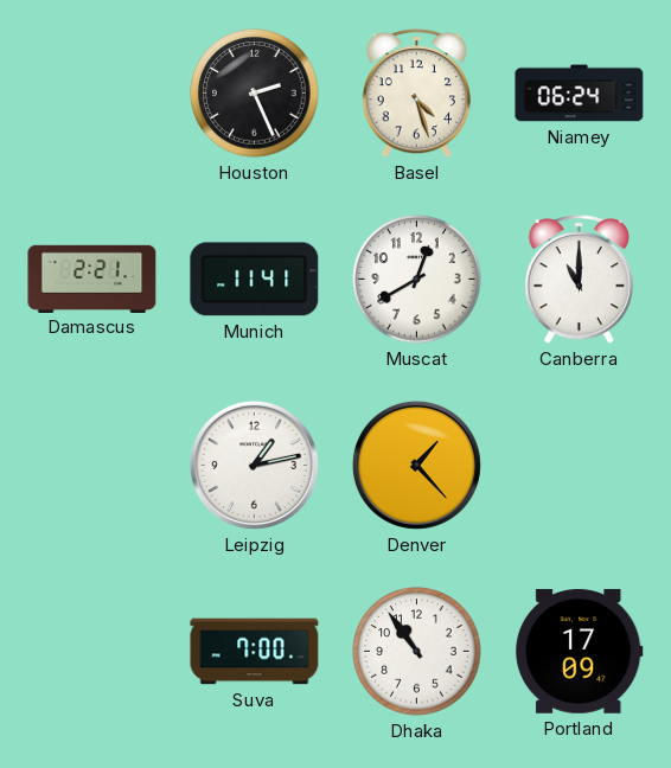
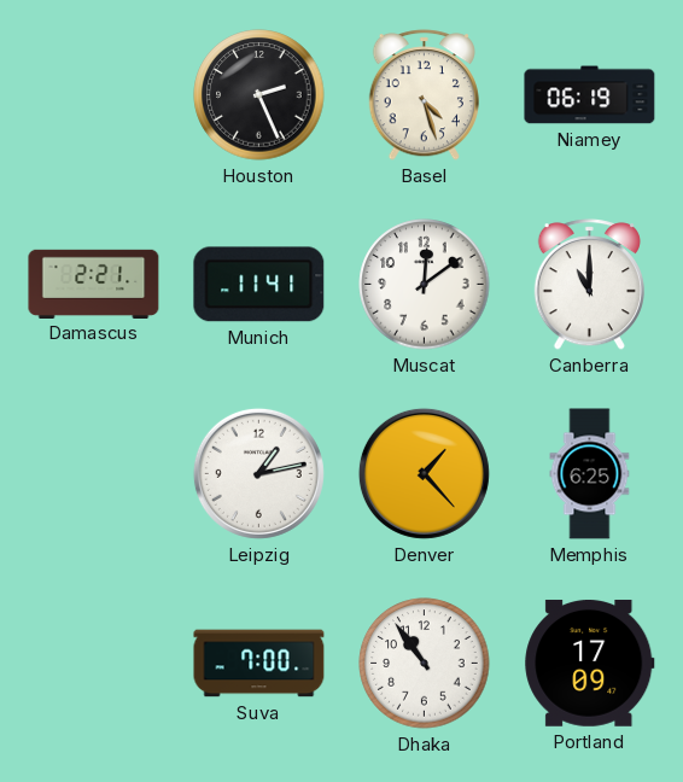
Niamey: 06:24 -> 06:19
Muscat: 12:40 -> 12:09
Memphis: none -> 6:25
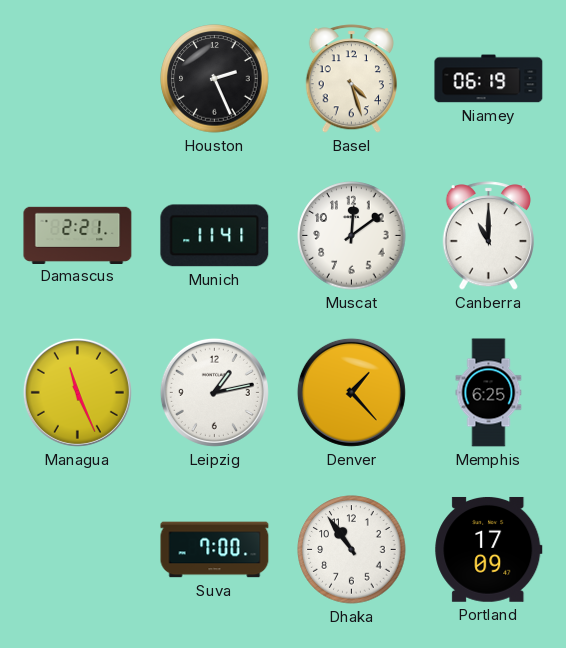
Managua: none -> 11:26
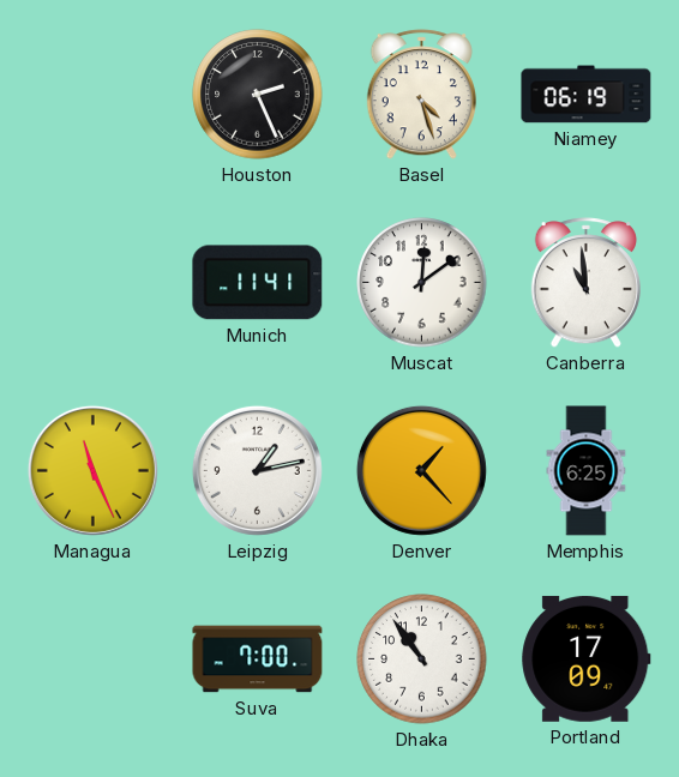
Damascus: 2:21 -> none
Canberra: 11:00 -> 10:59
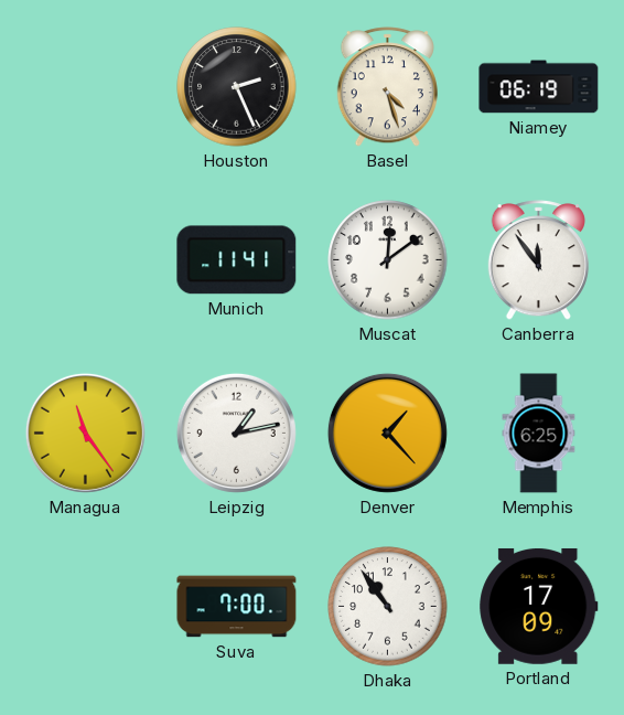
Canberra: 10:59 -> 11:54
Managua: 11:26 -> 11:24
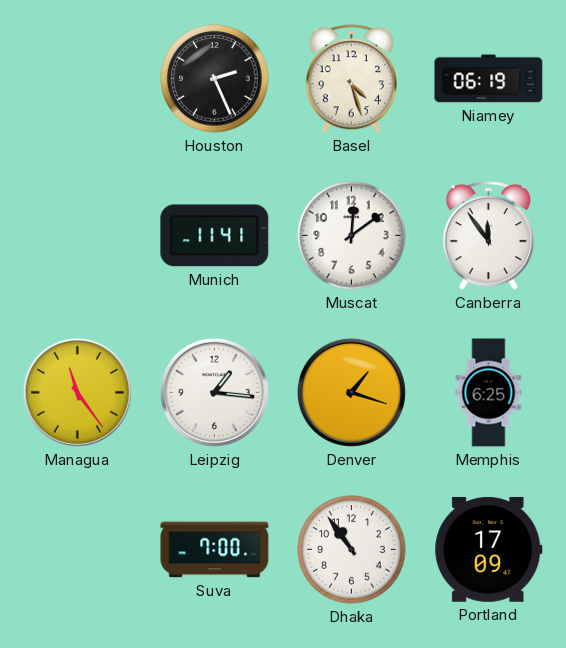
Leipzig: 1:13 -> 1:16
Denver: 1:23 -> 1:18
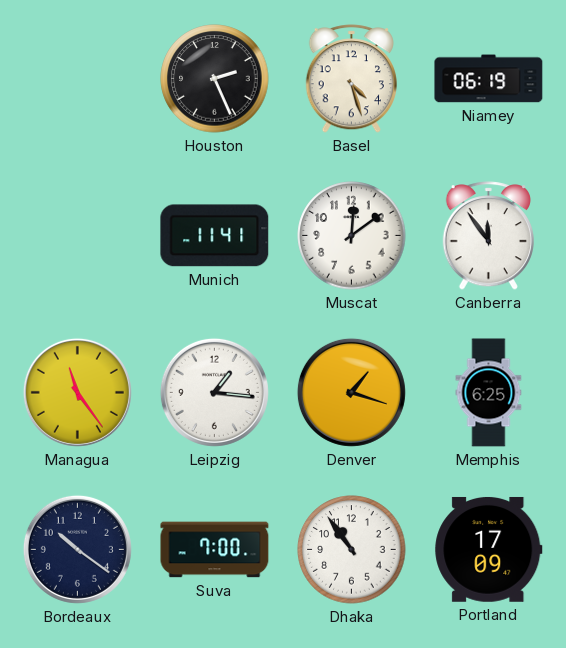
Bordeaux: none -> 10:21
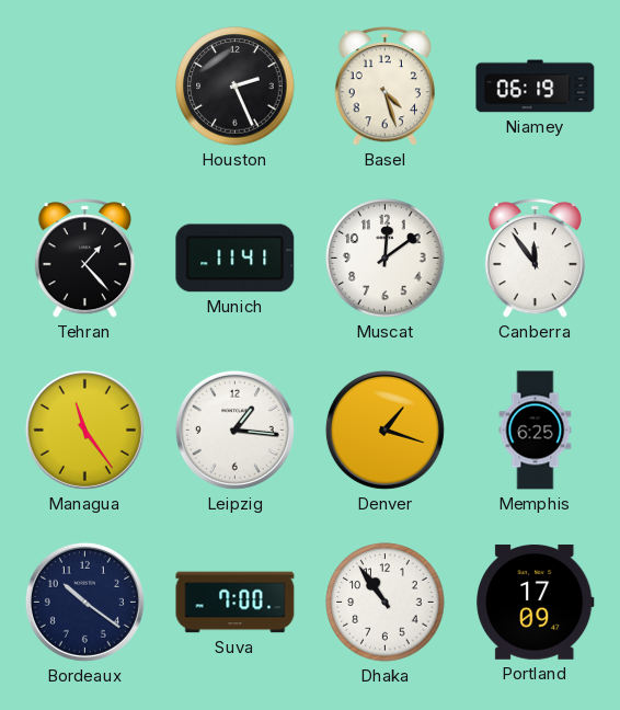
Tehran: none -> 1:23
